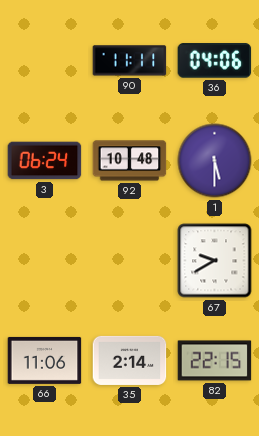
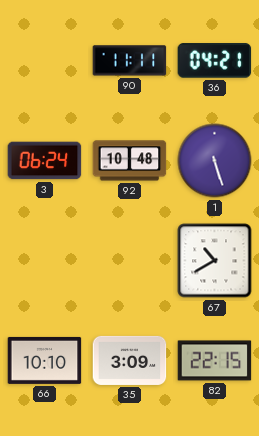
36: 04:06 -> 04:21
1: 5:30 -> 5:27
67: 9:40 -> 10:40
66: 11:06 -> 10:10
35: 2:14 -> 3:09
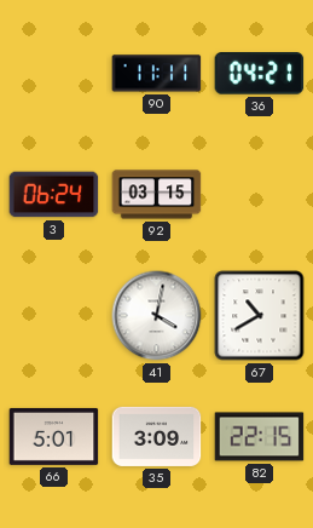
92: 10:48 -> 03:15
1: 5:27 -> none
41: none -> 4:02
66: 10:10 -> 5:01
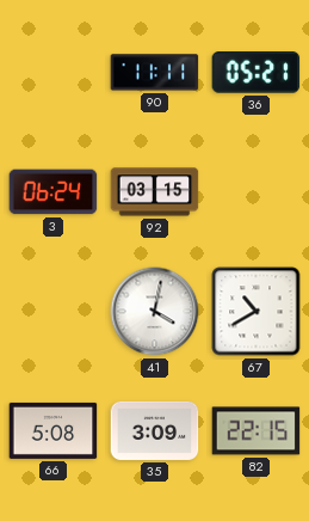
36: 04:21 -> 05:21
66: 5:01 -> 5:08
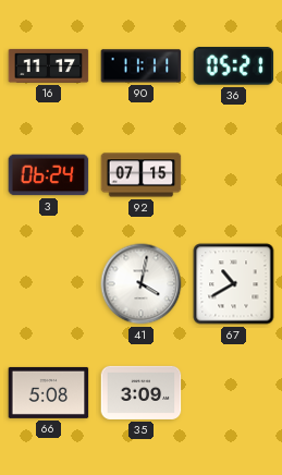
16: none -> 11:17
92: 03:15 -> 07:15
82: 22:15 -> none
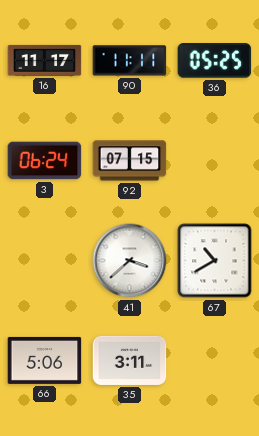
36: 05:21 -> 05:25
41: 4:02 -> 3:38
66: 5:08 -> 5:06
35: 3:09 -> 3:11
